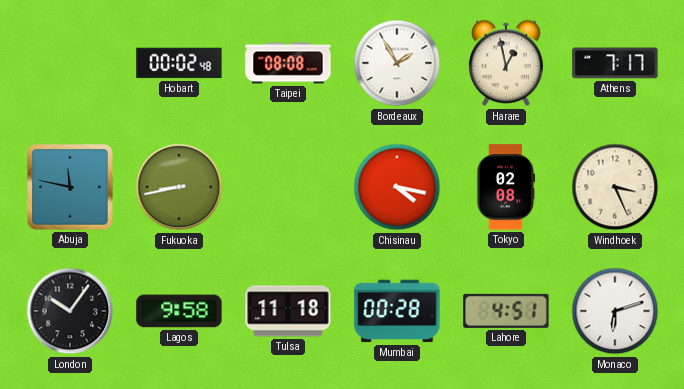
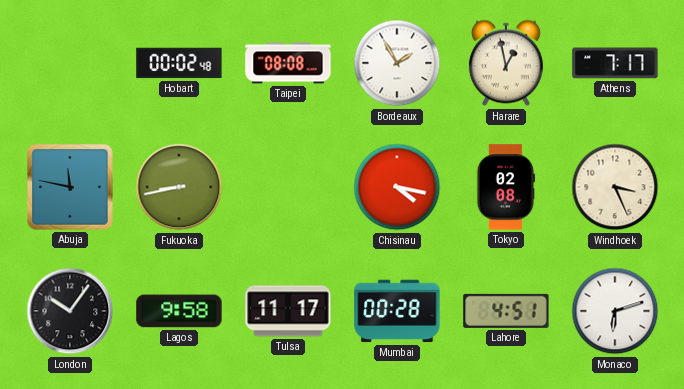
Tulsa: 11:18 -> 11:17
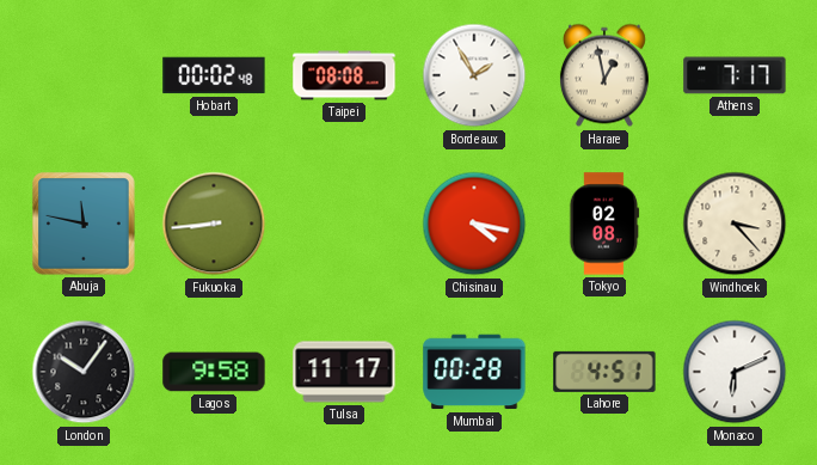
Fukuoka: 8:43 -> 8:44
Windhoek: 3:26 -> 3:23
Monaco: 6:12 -> 6:11
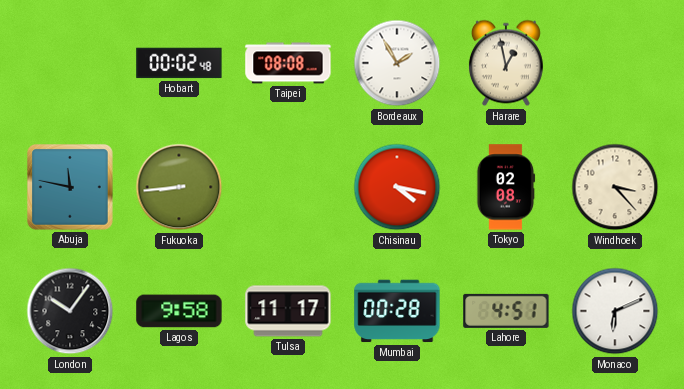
Athens: 7:17 -> none
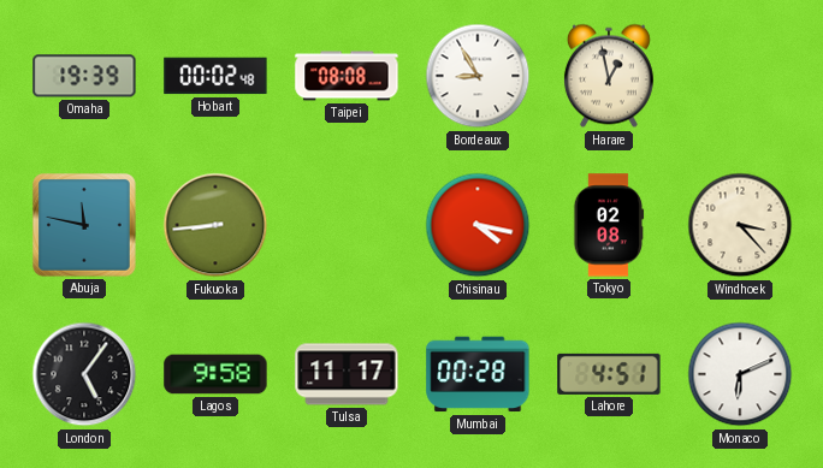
Omaha: none -> 19:39
Bordeaux: 1:55 -> 8:55
London: 10:06 -> 5:06
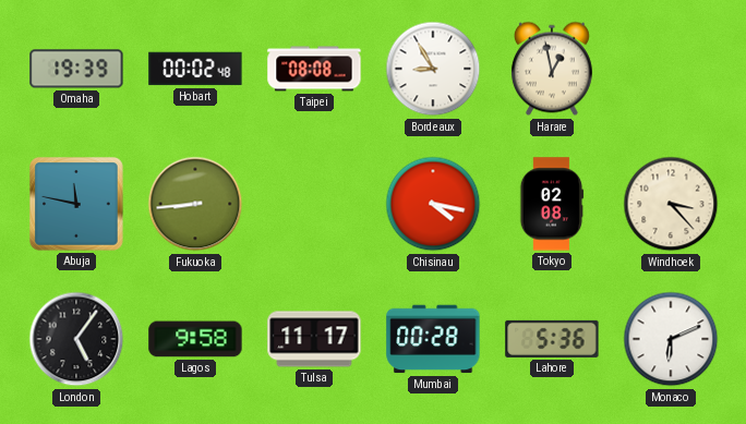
Lahore: 4:51 -> 5:36
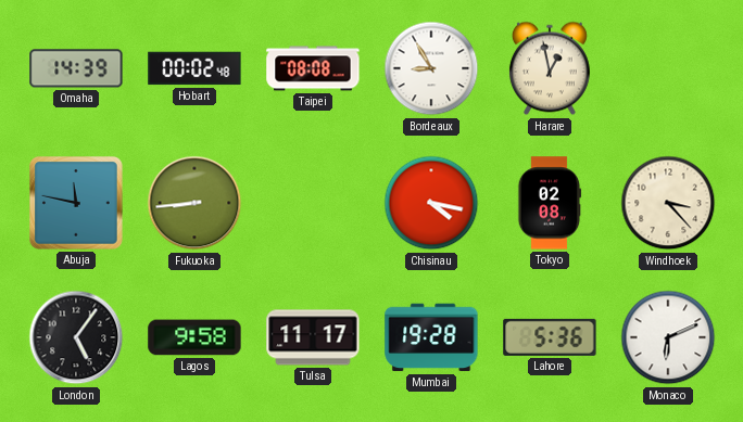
Omaha: 19:39 -> 14:39
Mumbai: 00:28 -> 19:28
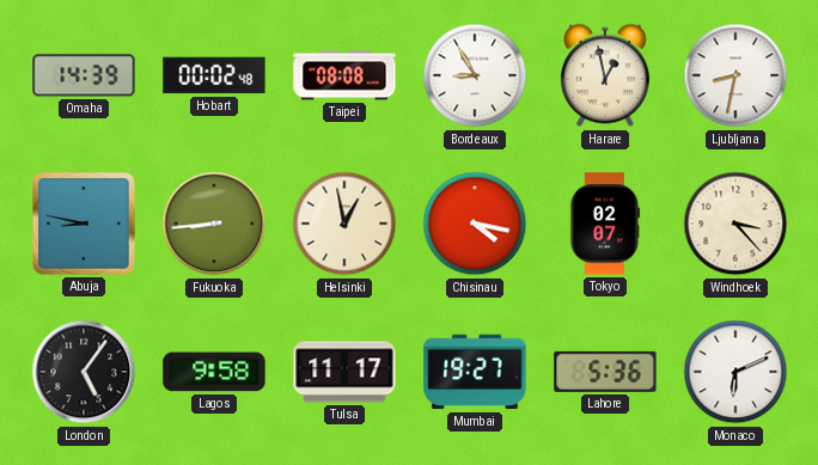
Ljubljana: none -> 8:32
Abuja: 11:47 -> 8:47
Helsinki: none -> 12:58
Tokyo: 02:08 -> 02:07
Mumbai: 19:28 -> 19:27
